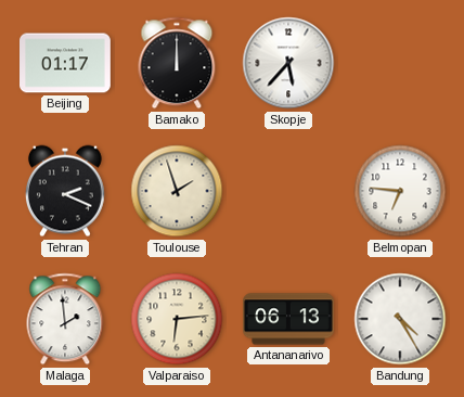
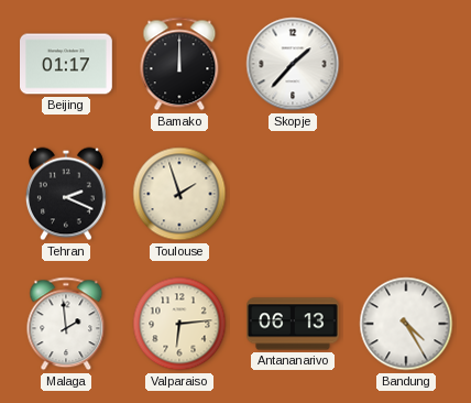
Skopje: 5:37 -> 1:37
Belmopan: 6:46 -> none
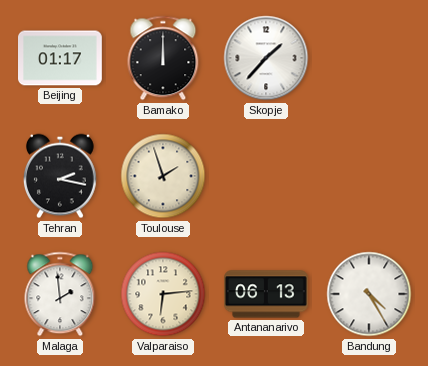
Tehran: 2:19 -> 2:17
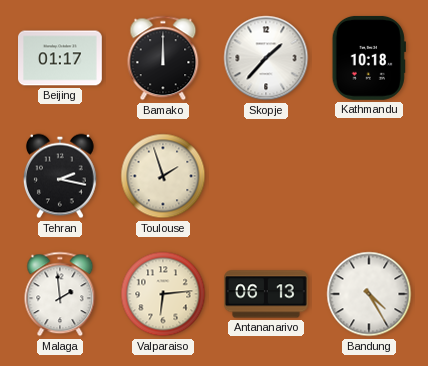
Kathmandu: none -> 10:18
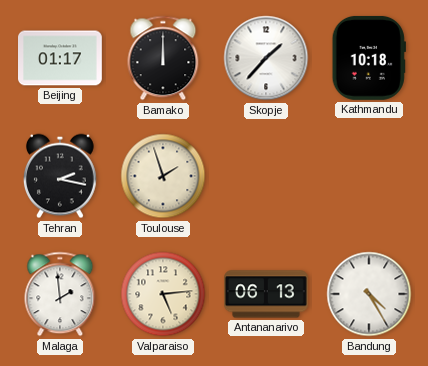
Valparaiso: 6:14 -> 5:14
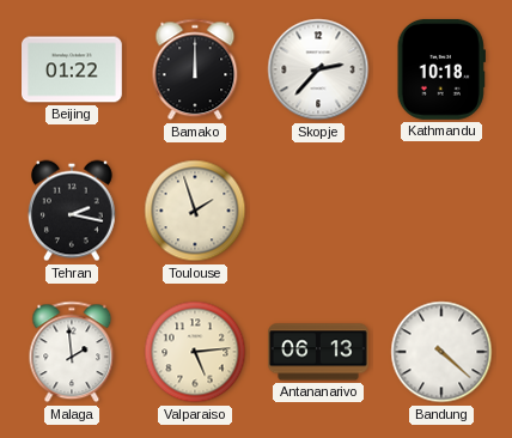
Beijing: 01:17 -> 01:22
Skopje: 1:37 -> 2:37
Bandung: 4:25 -> 4:22
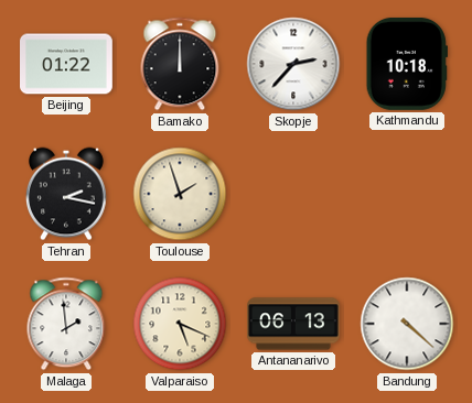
Valparaiso: 5:14 -> 5:19
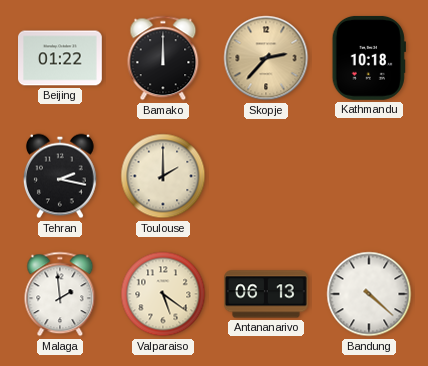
Skopje dial: white -> champagne
Toulouse: 1:57 -> 2:00
Valparaiso: 5:19 -> 5:21
